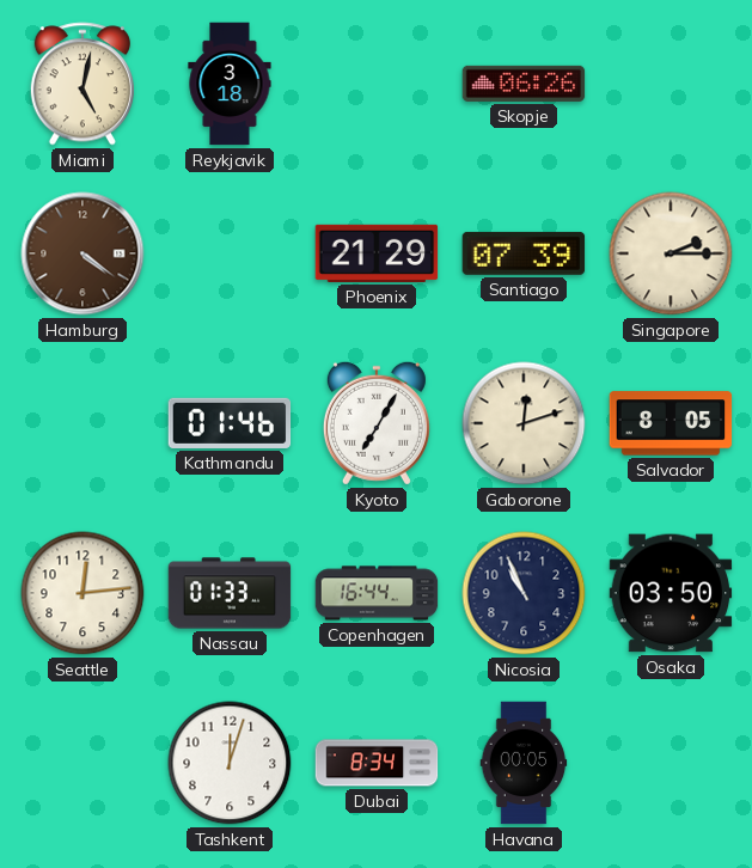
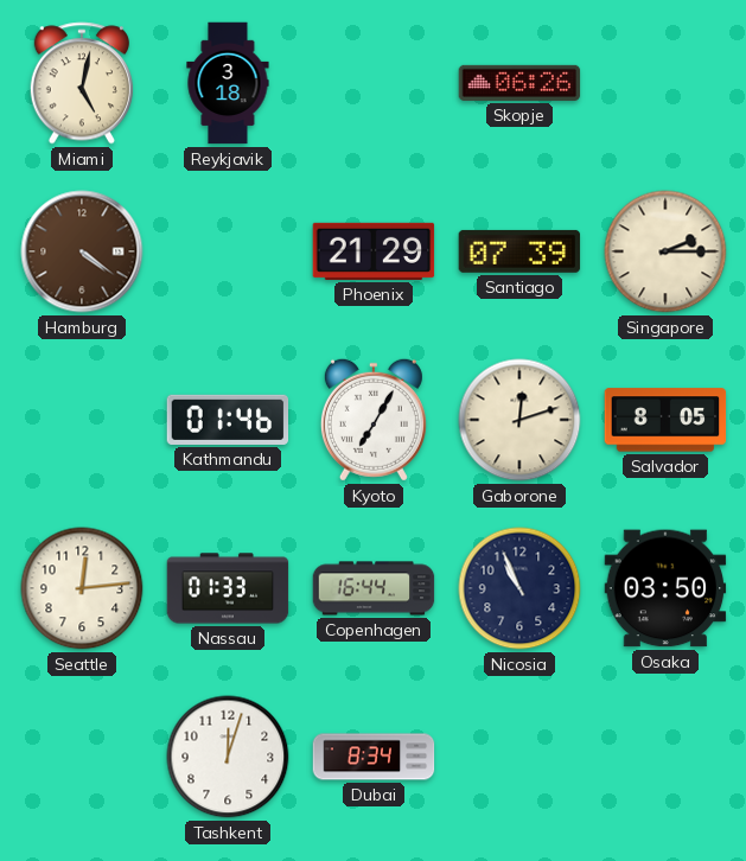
Havana: 00:05 -> none
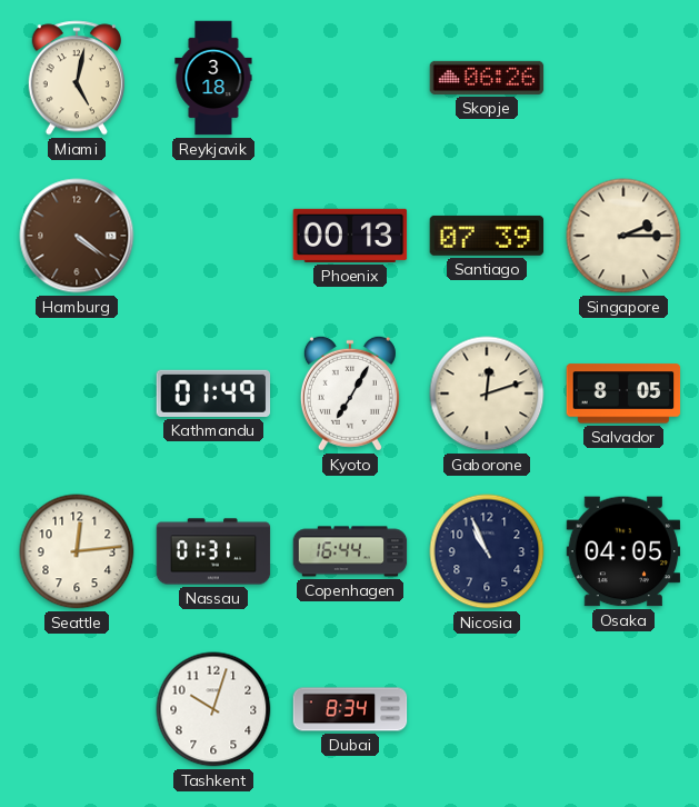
Phoenix: 21:29 -> 00:13
Kathmandu: 01:46 -> 01:49
Nassau: 01:33 -> 01:31
Osaka: 03:50 -> 04:05
Tashkent: 12:03 -> 10:03
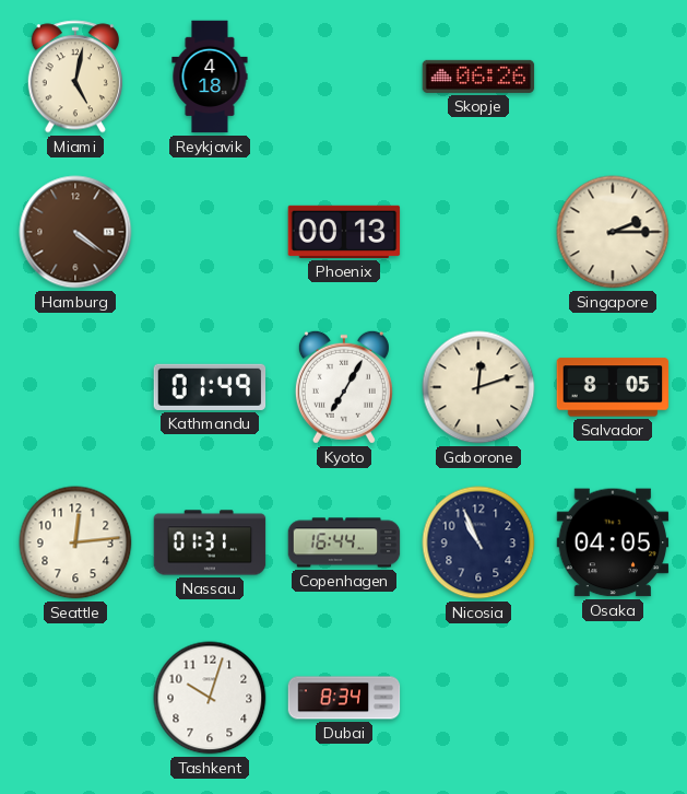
Reykjavik: 3:18 -> 4:18
Santiago: 07:39 -> none
